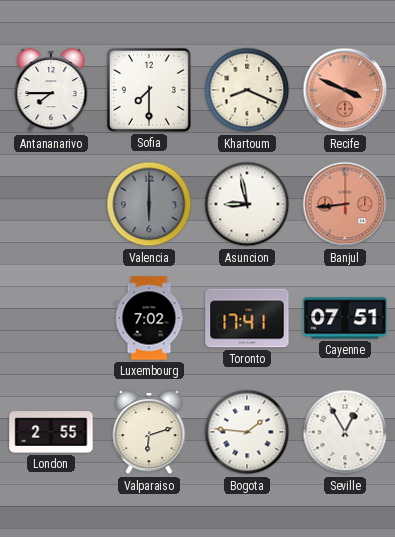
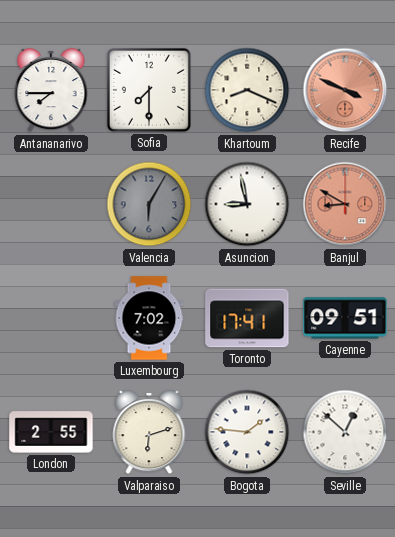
Valencia: 6:00 -> 6:05
Banjul: 8:44 -> 8:50
Cayenne: 07:51 -> 09:51
Seville: 12:55 -> 12:52
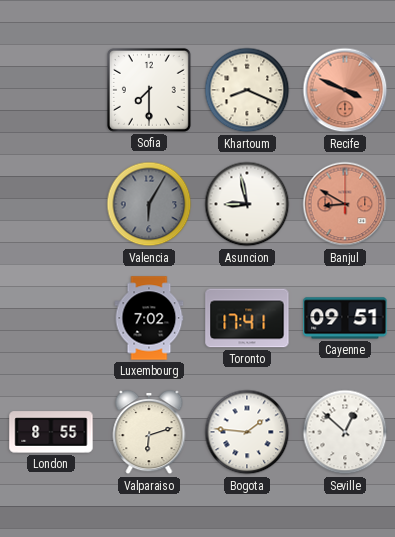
Antananarivo: 7:45 -> none
London: 2:55 -> 8:55
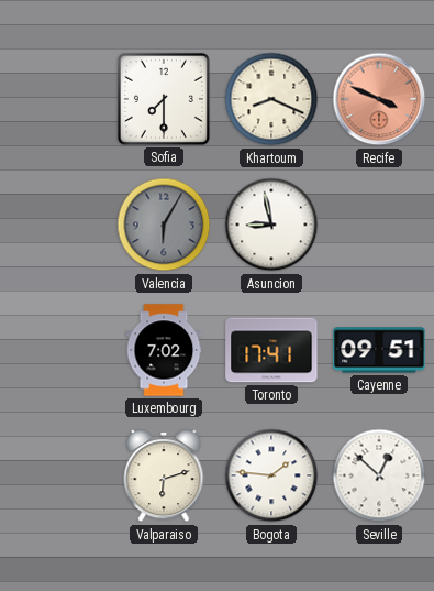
Banjul: 8:50 -> none
London: 8:55 -> none
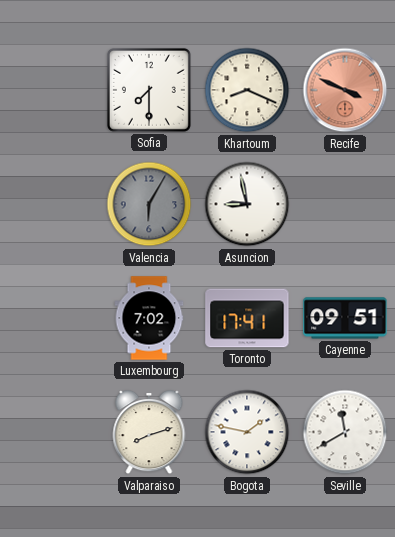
Valparaiso: 6:12 -> 8:12
Bogota: 1:46 -> 1:47
Seville: 12:52 -> 11:40
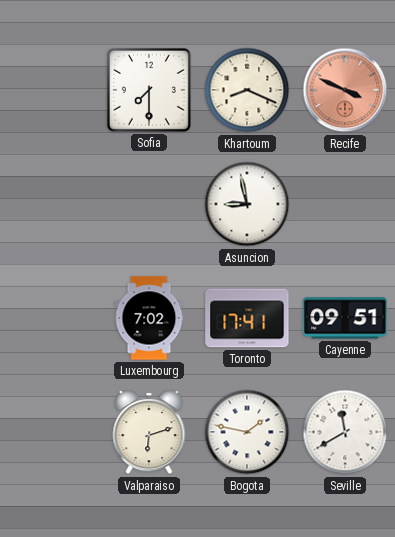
Valencia: 6:05 -> none
Valparaiso: 8:12 -> 6:12
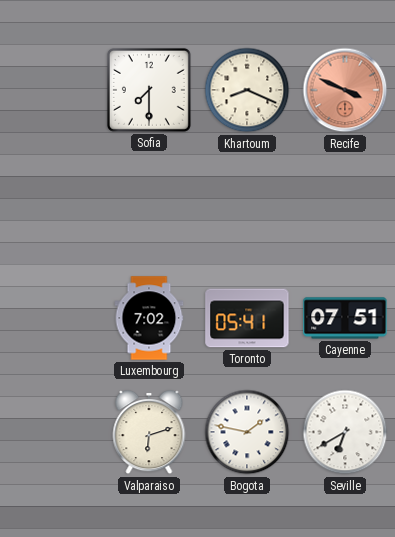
Asuncion: 8:58 -> none
Toronto: 17:41 -> 05:41
Cayenne: 09:51 -> 07:51
Seville: 11:40 -> 6:40
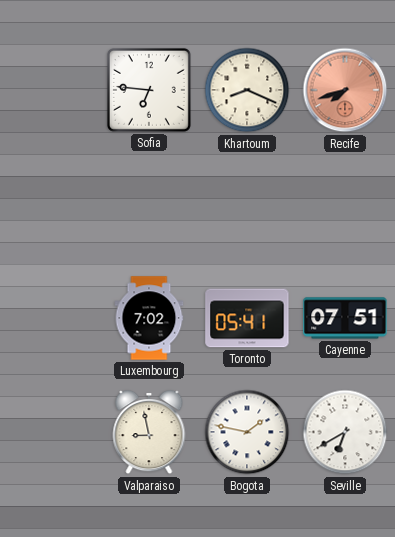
Sofia: 7:30 -> 6:46
Recife: 3:49 -> 7:42
Valparaiso: 6:12 -> 8:58
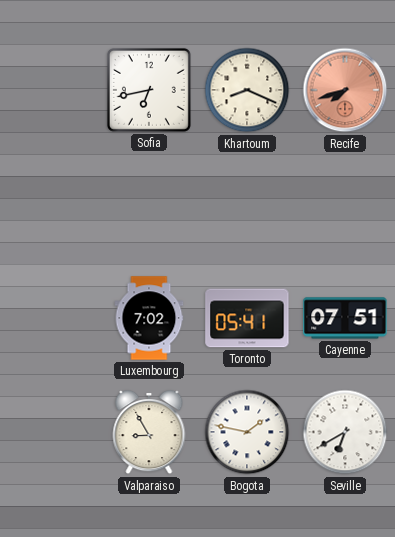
Sofia: 6:46 -> 6:43
Valparaiso: 8:58 -> 8:55
